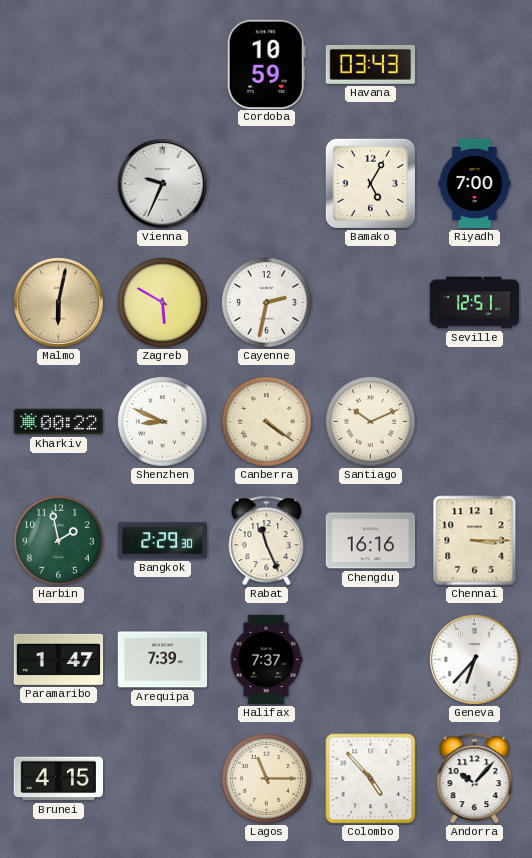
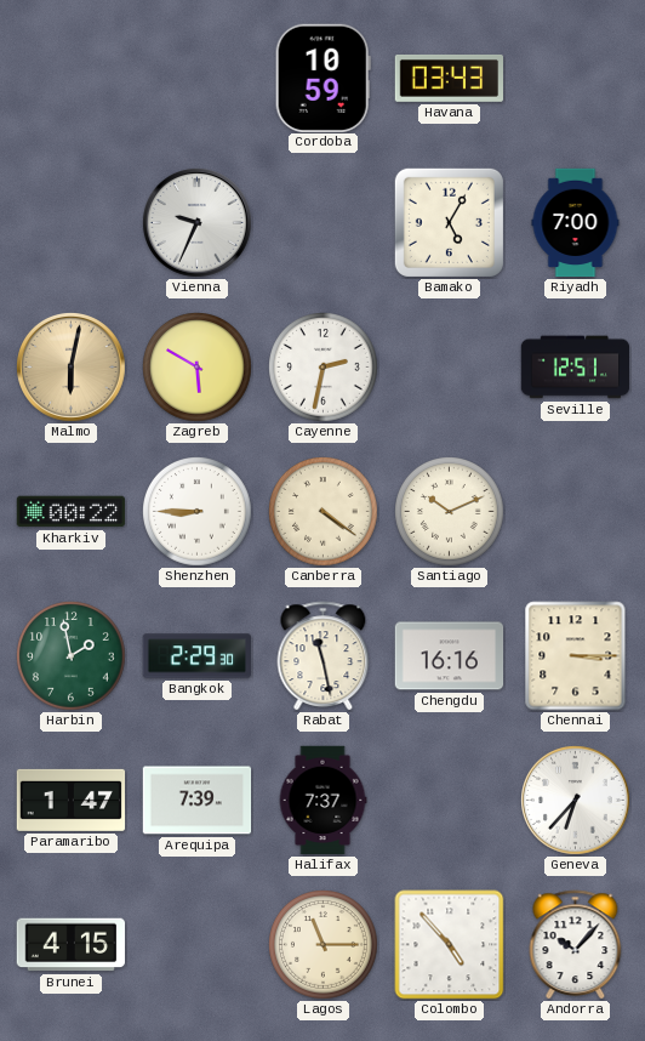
Shenzhen: 8:49 -> 8:45
Rabat: 11:26 -> 11:28
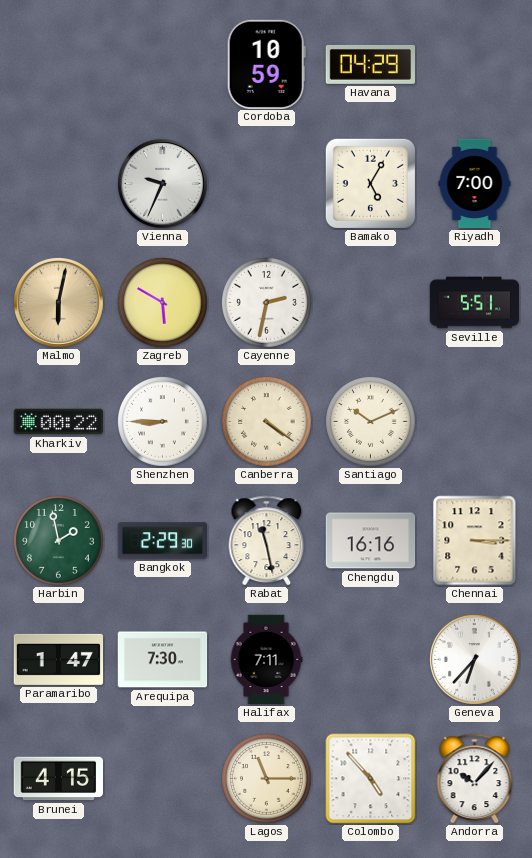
Havana: 03:43 -> 04:29
Seville: 12:51 -> 5:51
Arequipa: 7:39 -> 7:30
Halifax: 7:37 -> 7:11
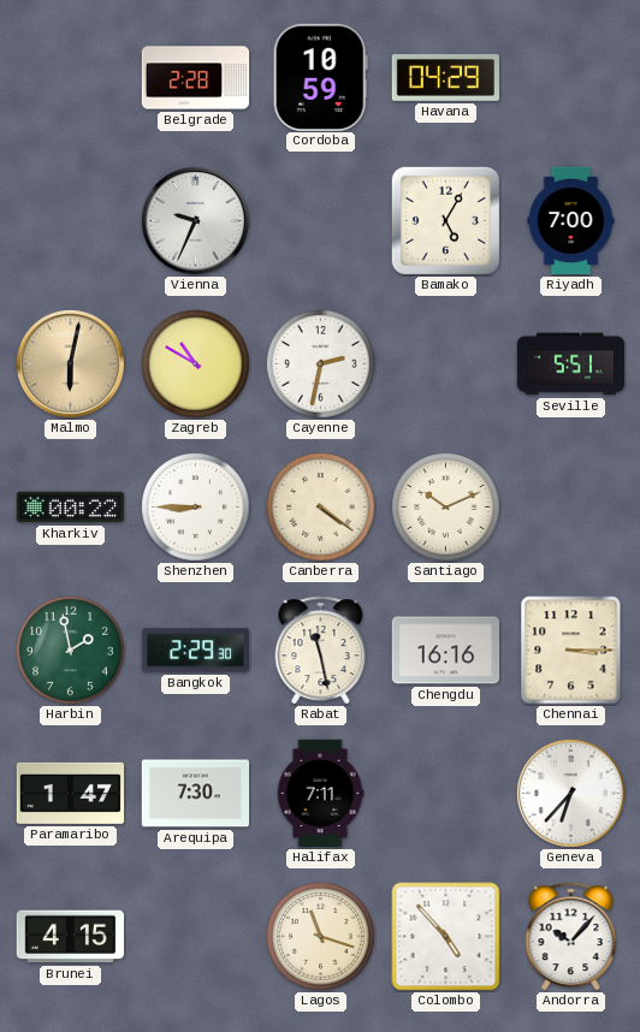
Belgrade: none -> 2:28
Zagreb: 5:50 -> 10:50
Lagos: 11:15 -> 11:18
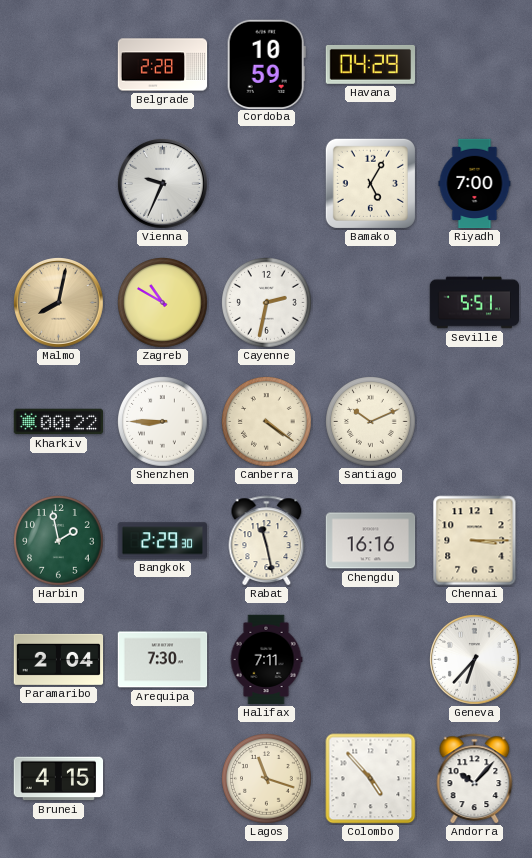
Malmo: 6:02 -> 8:02
Paramaribo: 1:47 -> 2:04
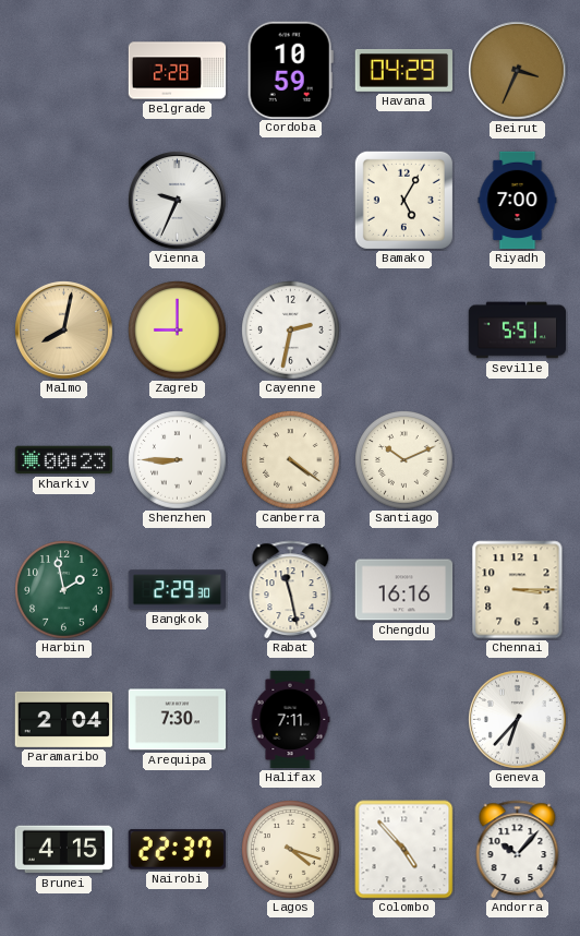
Beirut: none -> 3:34
Zagreb: 10:50 -> 9:00
Kharkiv: 00:22 -> 00:23
Nairobi: none -> 22:37
Lagos: 11:18 -> 4:18
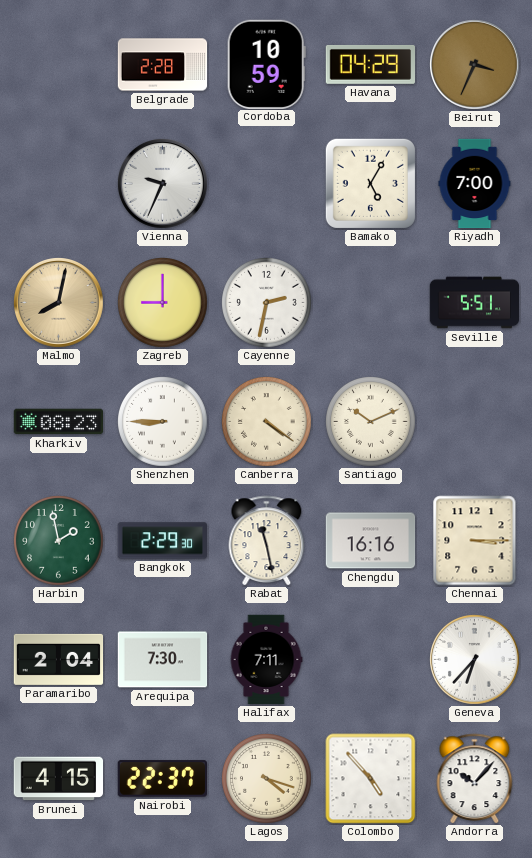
Kharkiv: 00:23 -> 08:23
